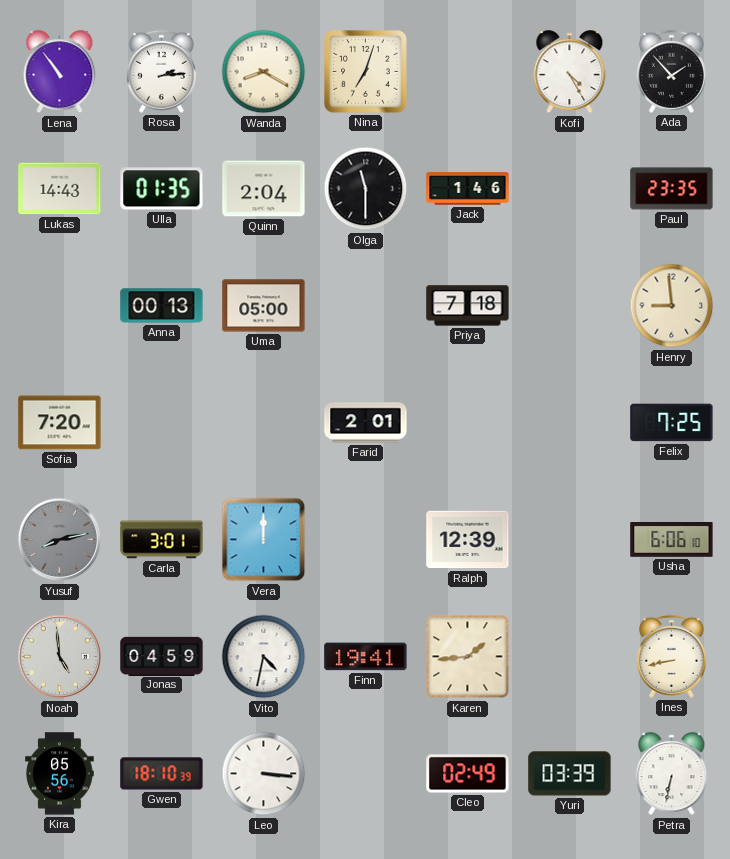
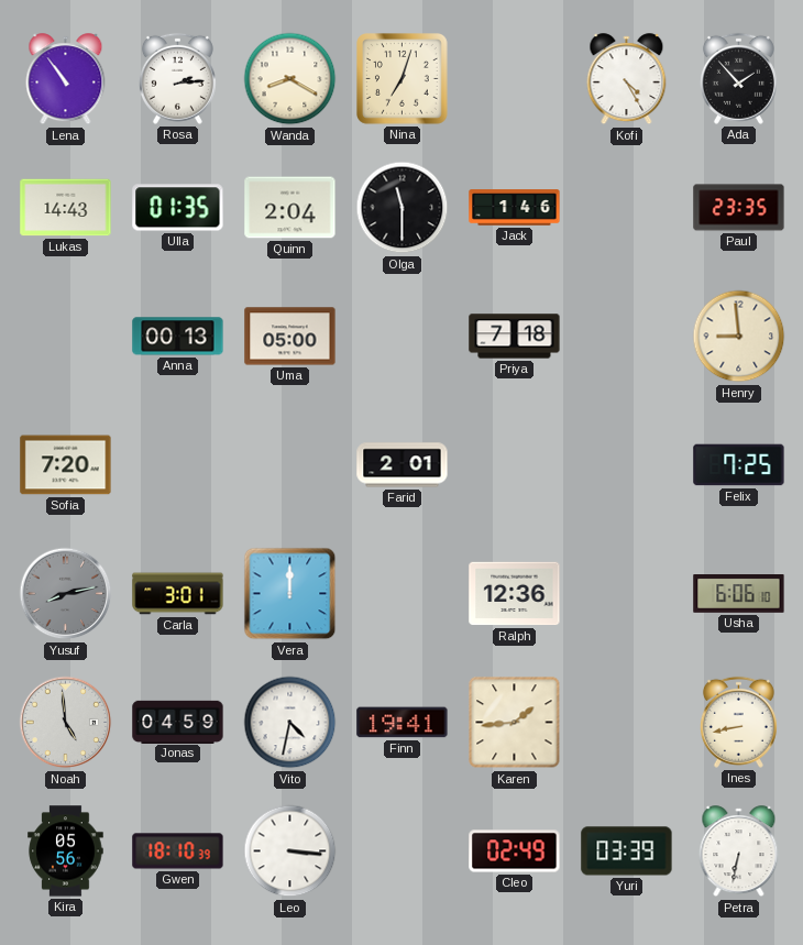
Ralph: 12:39 -> 12:36
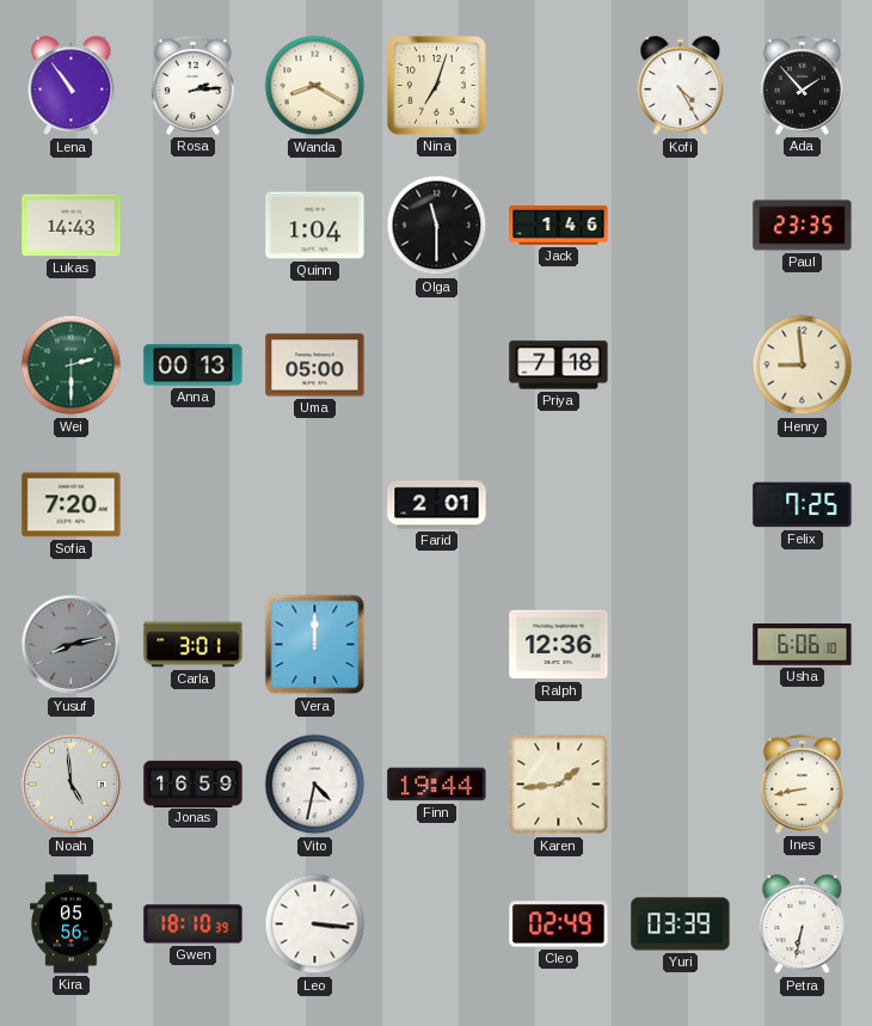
Ulla: 01:35 -> none
Quinn: 2:04 -> 1:04
Wei: none -> 2:30
Jonas: 04:59 -> 16:59
Finn: 19:41 -> 19:44
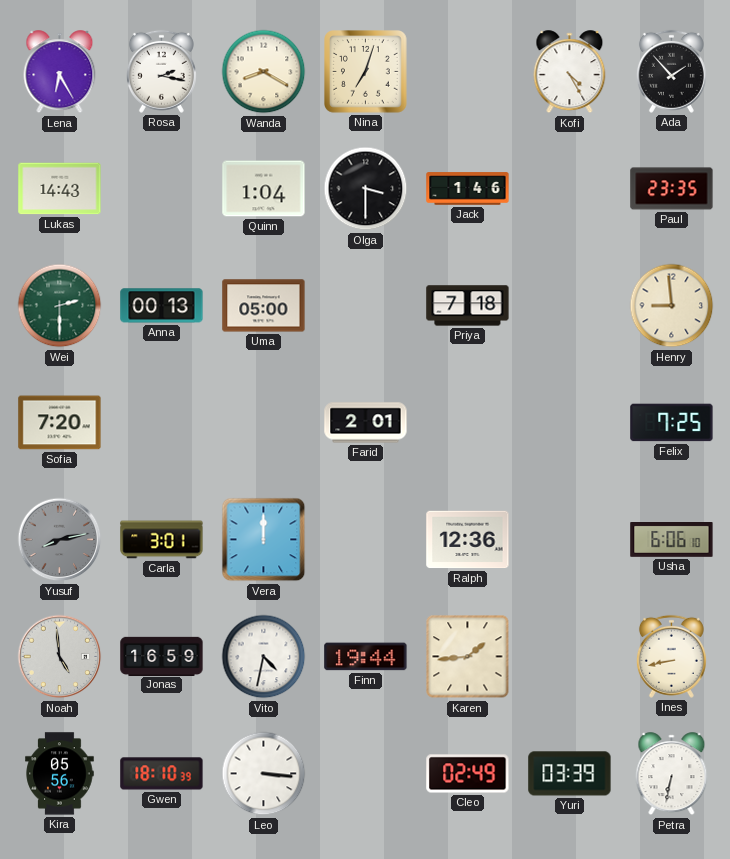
Lena: 10:54 -> 6:25
Rosa: 2:14 -> 2:17
Olga: 11:30 -> 3:30
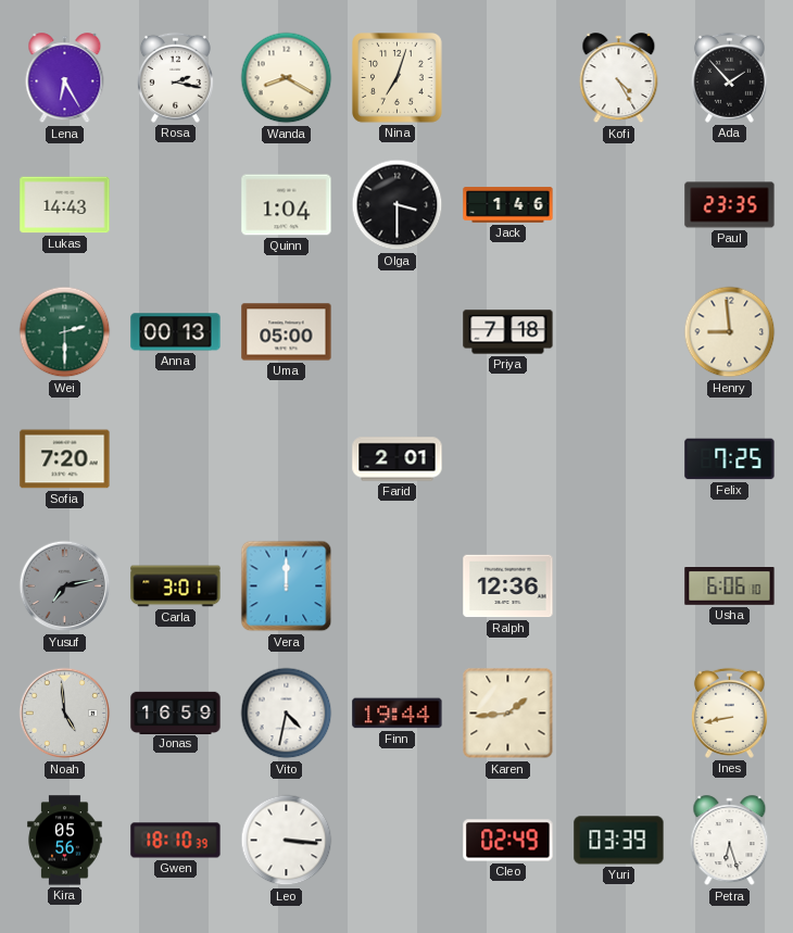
Yusuf: 8:13 -> 7:13
Petra: 6:32 -> 6:27
